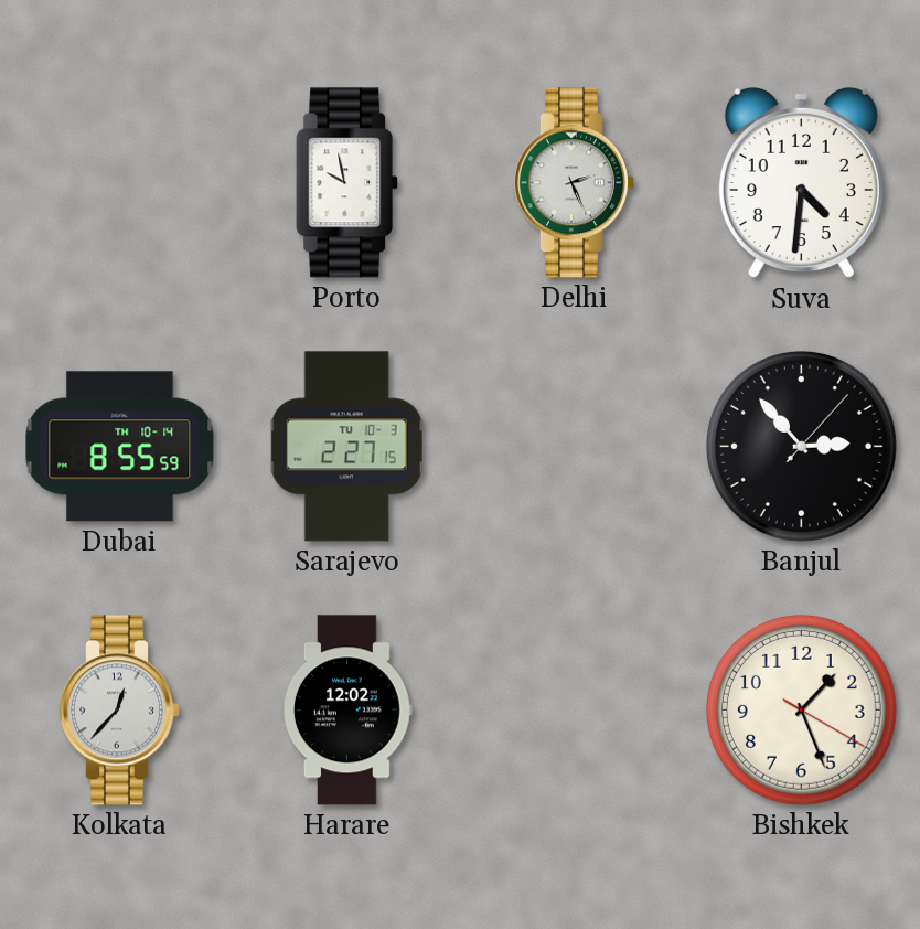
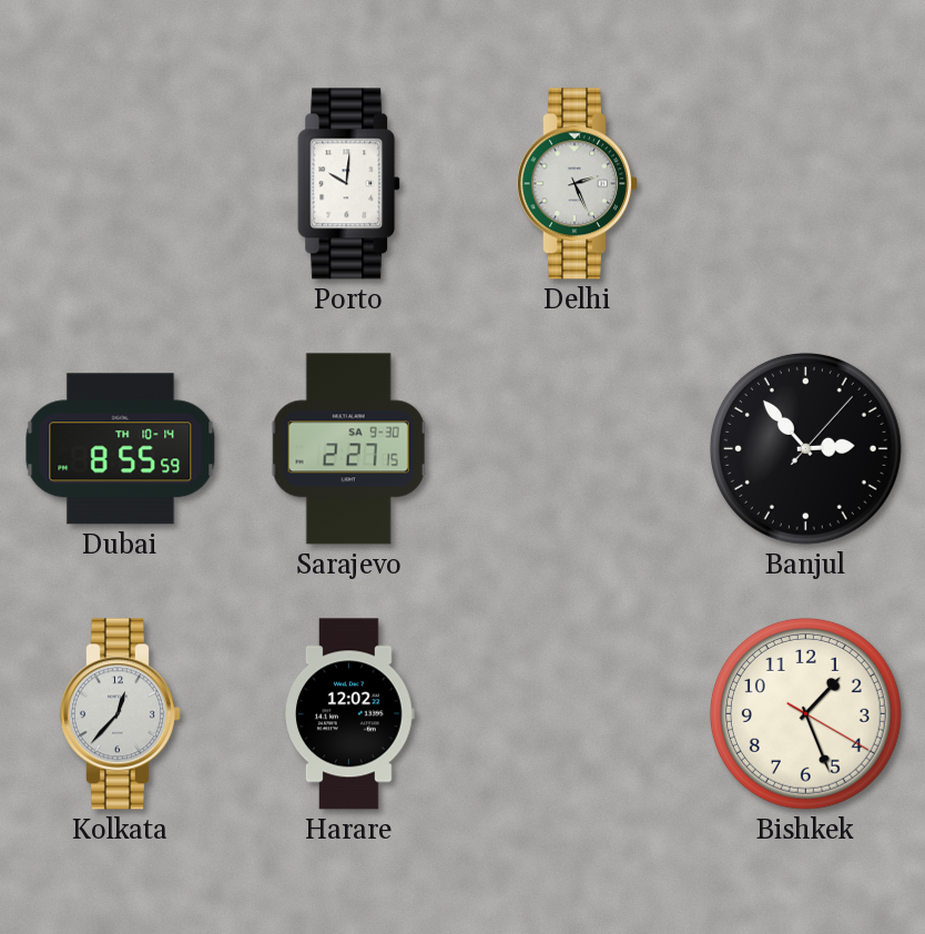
Porto: 9:58 -> 10:01
Suva: 4:31 -> none
Sarajevo date: TU 10-3 -> SA 9-30
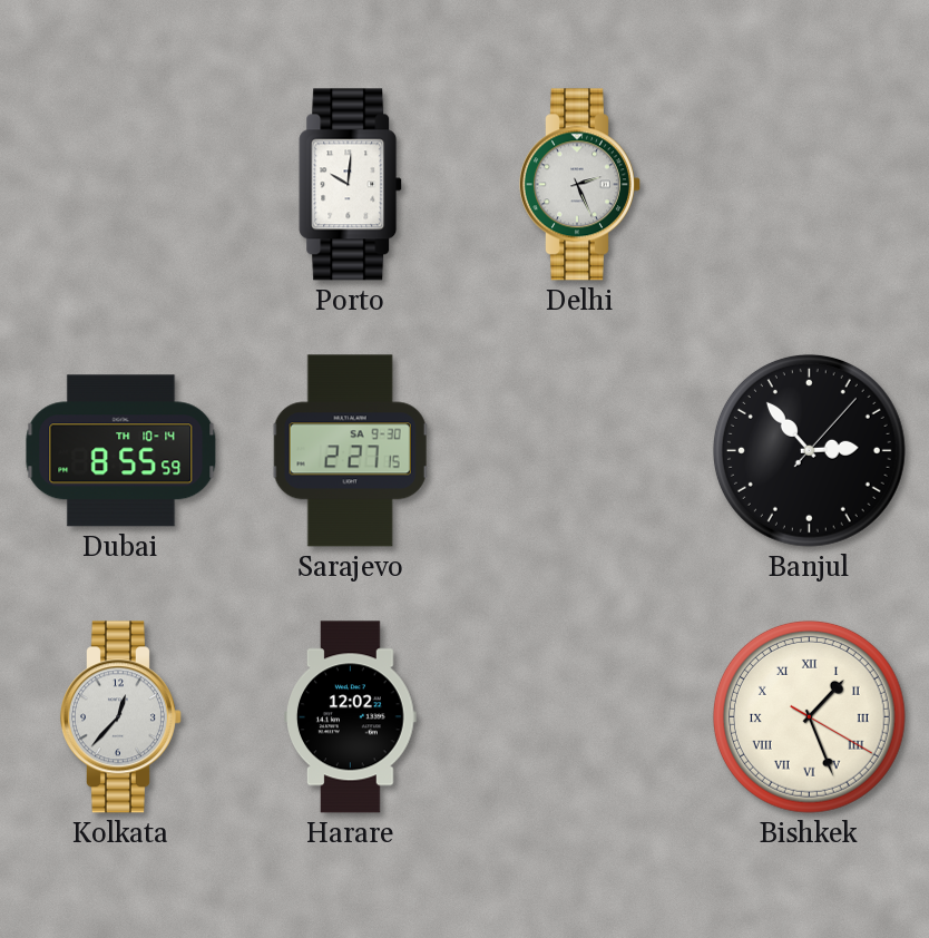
Bishkek numerals: Arabic -> Roman
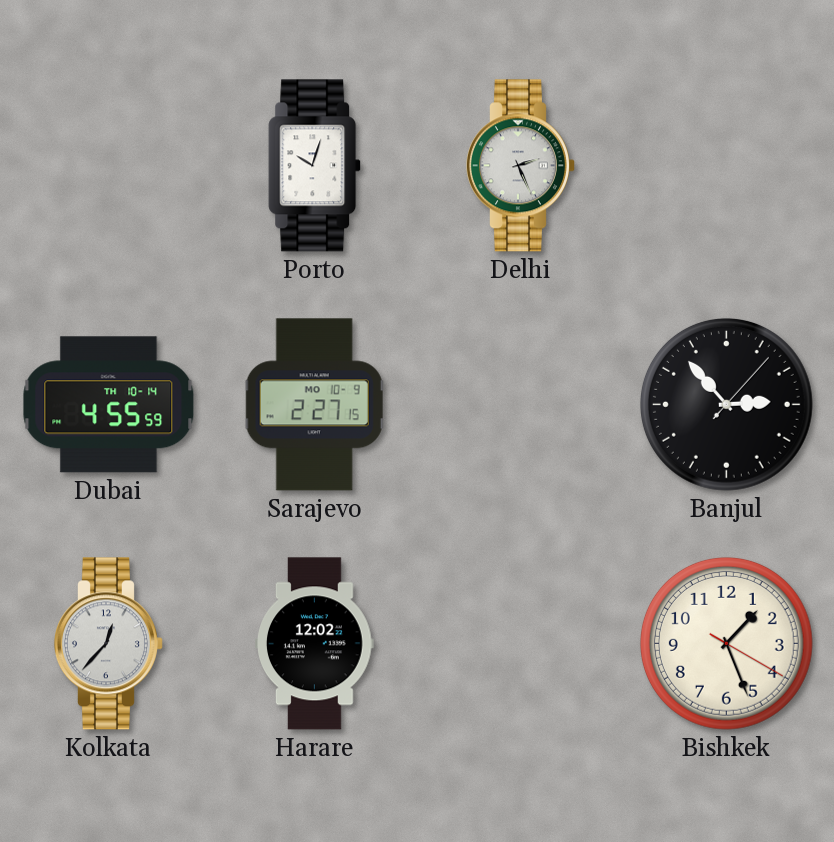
Porto: 10:01 -> 10:03
Dubai: 8:55 -> 4:55
Sarajevo date: SA 9-30 -> MO 10-9
Bishkek numerals: Roman -> Arabic
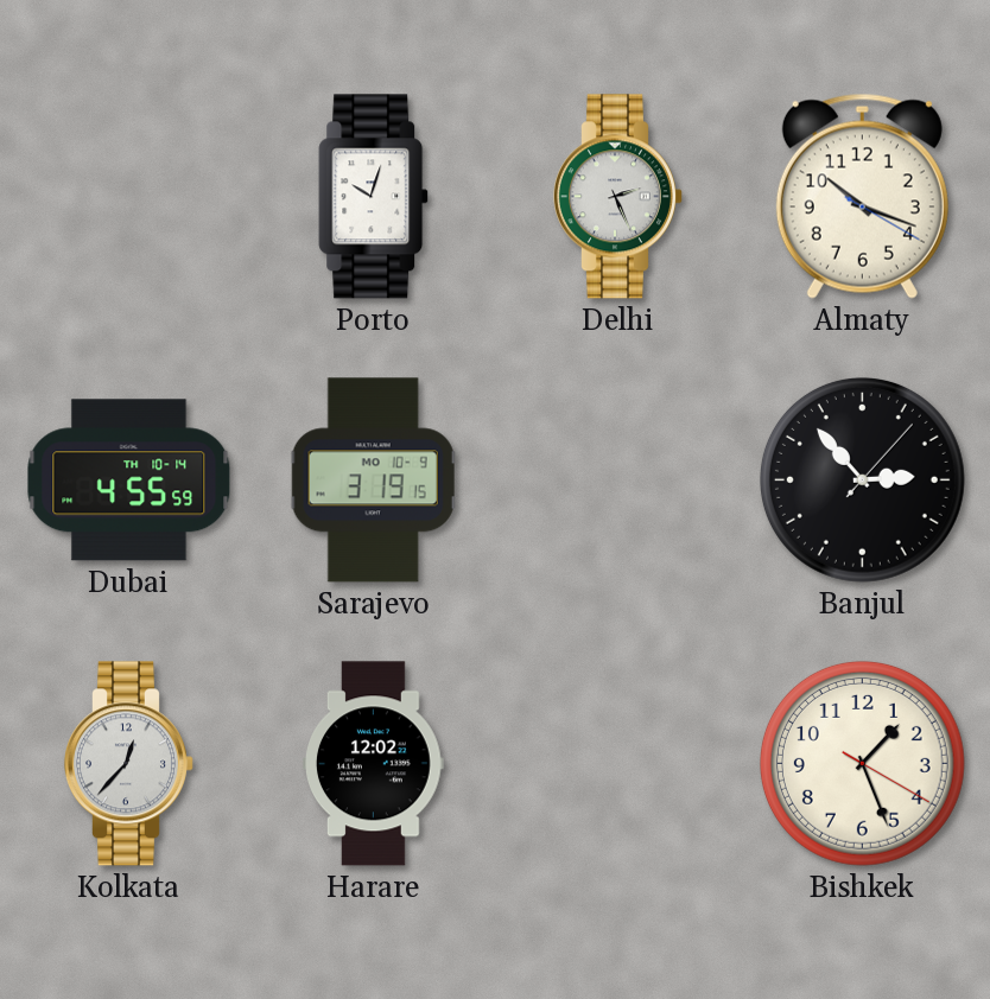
Almaty: none -> 10:18
Sarajevo: 2:27 -> 3:19
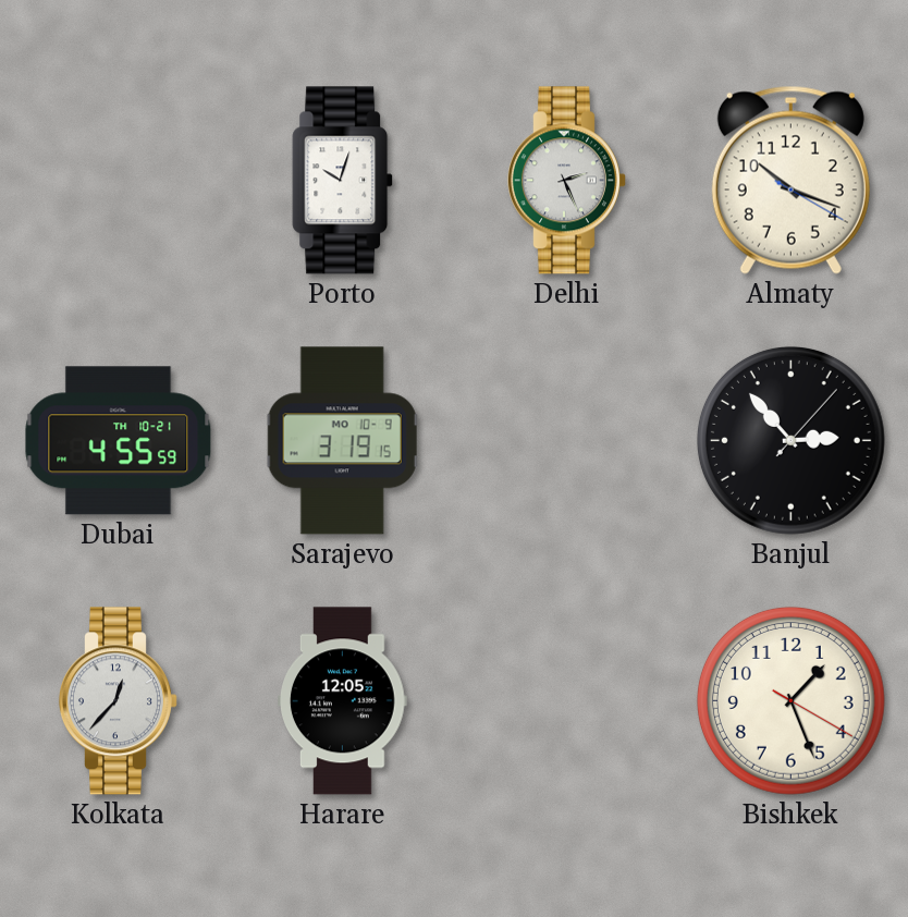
Dubai date: TH 10-14 -> TH 10-21
Harare: 12:02 -> 12:05
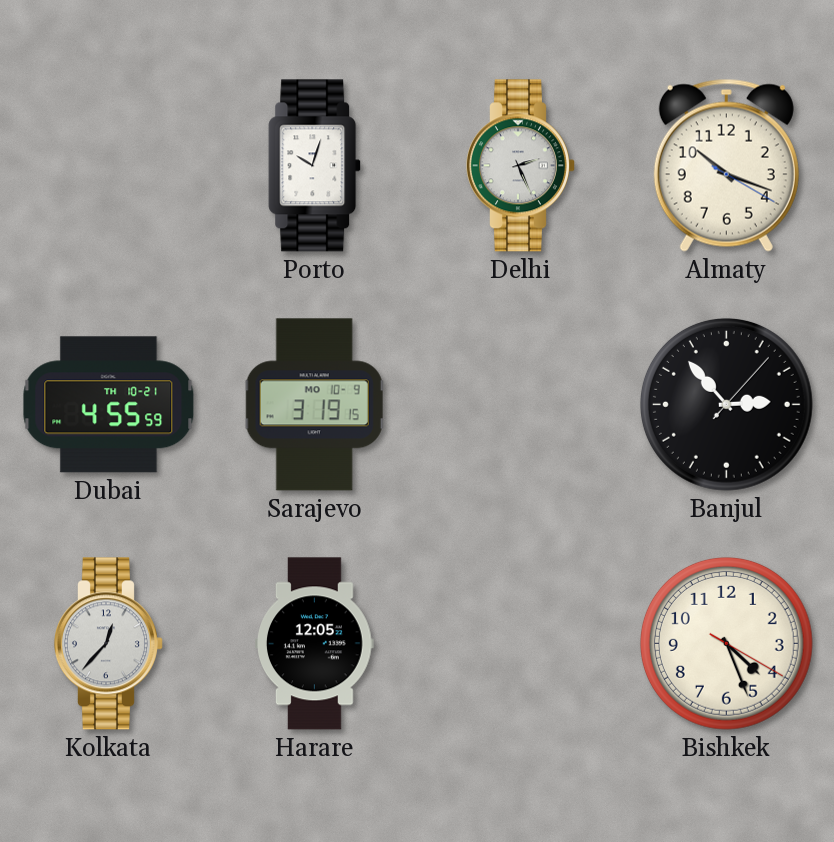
Bishkek: 1:26 -> 4:26
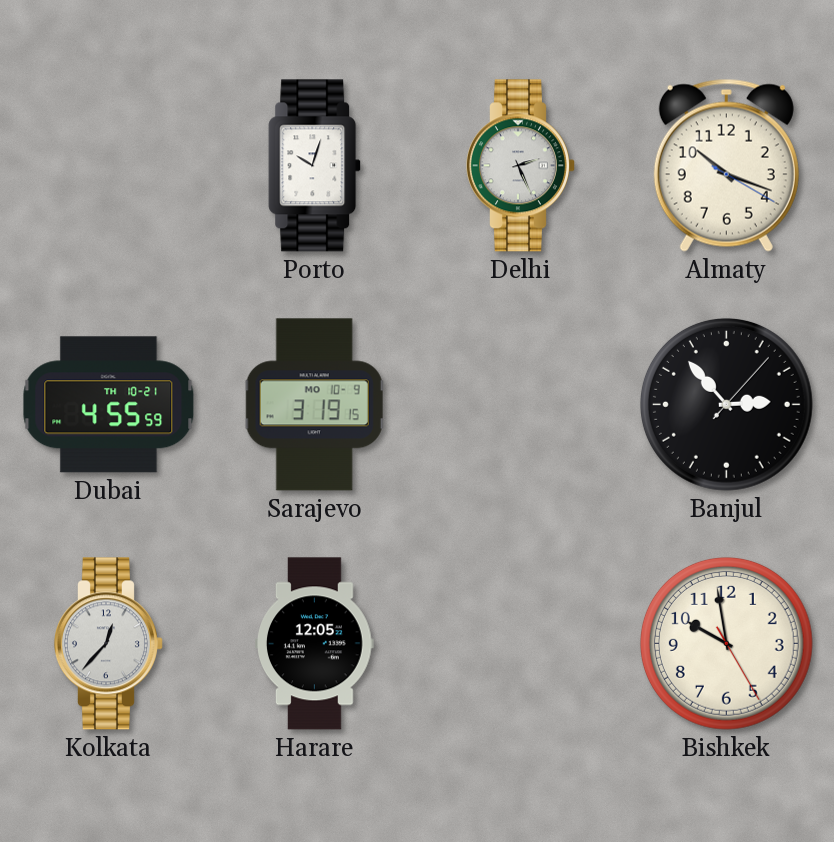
Bishkek: 4:26 -> 9:58
